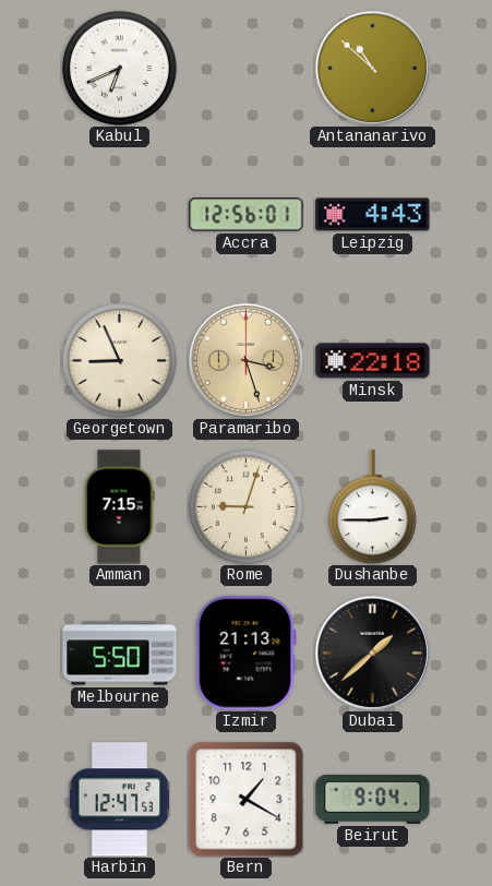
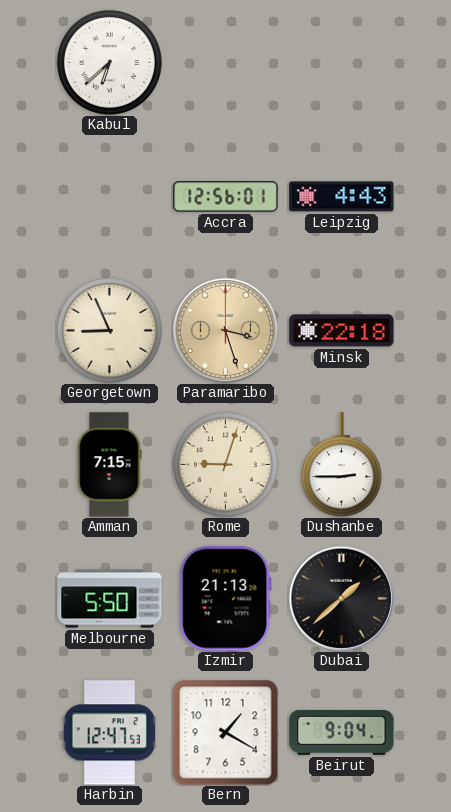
Kabul: 6:41 -> 6:38
Antananarivo: 10:52 -> none
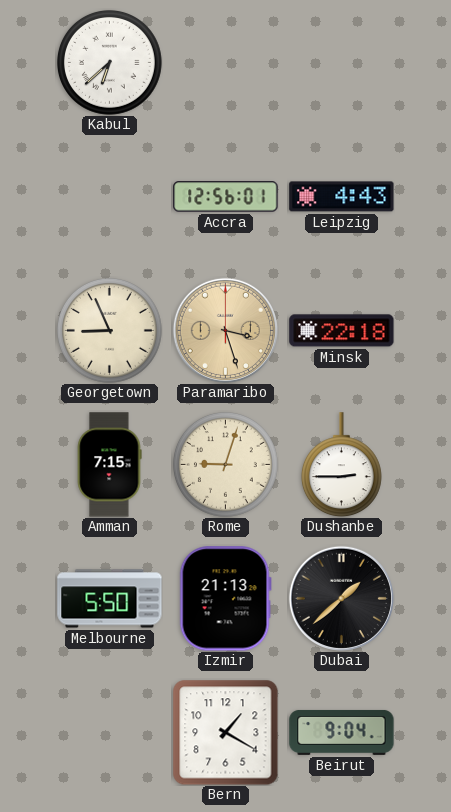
Harbin: 12:47 -> none
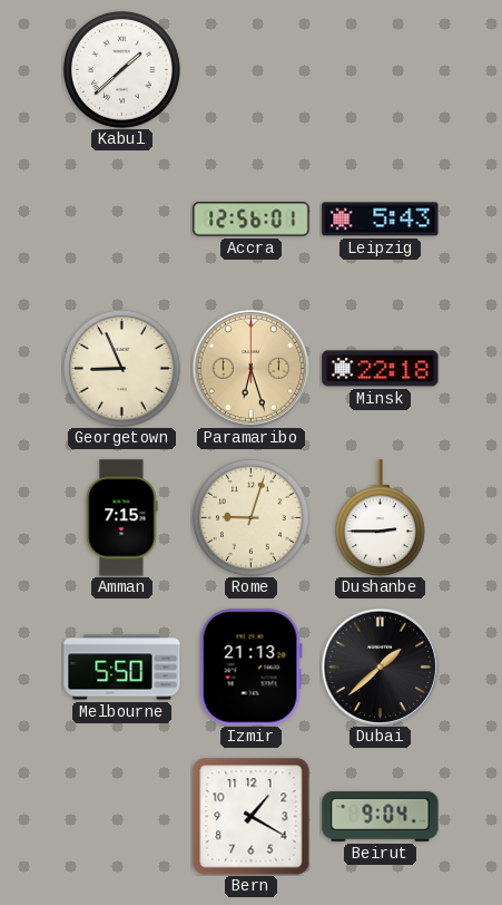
Kabul: 6:38 -> 1:38
Leipzig: 4:43 -> 5:43
Paramaribo: 3:27 -> 6:27
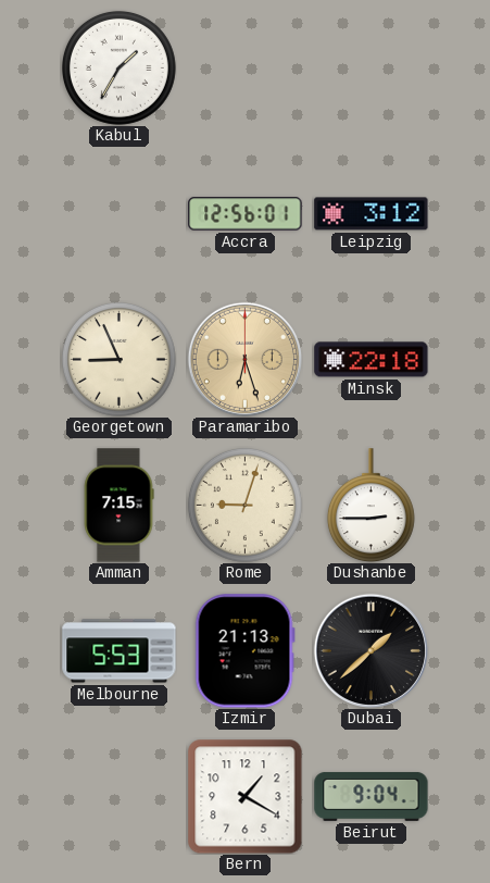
Kabul: 1:38 -> 1:35
Leipzig: 5:43 -> 3:12
Melbourne: 5:50 -> 5:53
